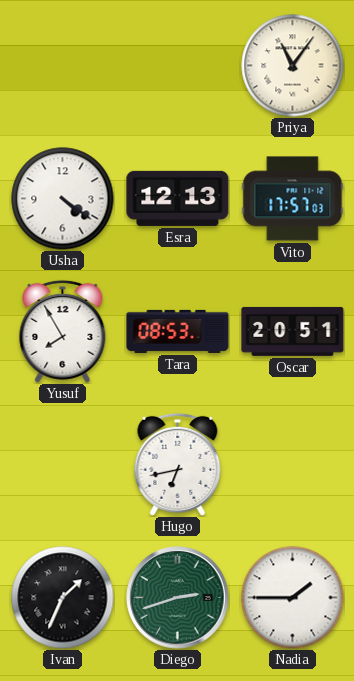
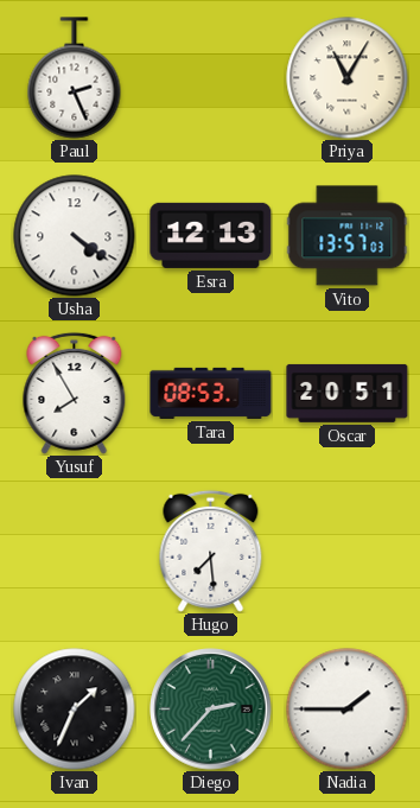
Paul: none -> 2:26
Priya: 11:06 -> 11:05
Vito: 17:57 -> 13:57
Hugo: 6:43 -> 7:29
Diego: 2:42 -> 2:37
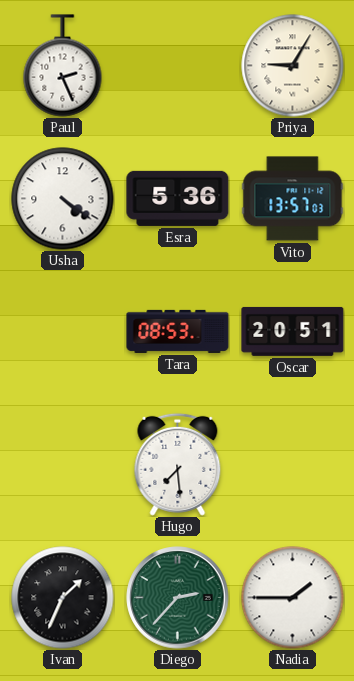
Priya: 11:05 -> 9:05
Esra: 12:13 -> 5:36
Yusuf: 7:55 -> none
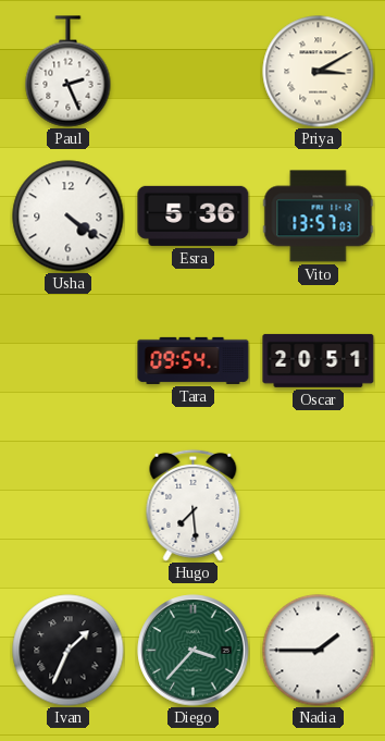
Priya: 9:05 -> 3:10
Tara: 08:53 -> 09:54
Diego: 2:37 -> 3:37
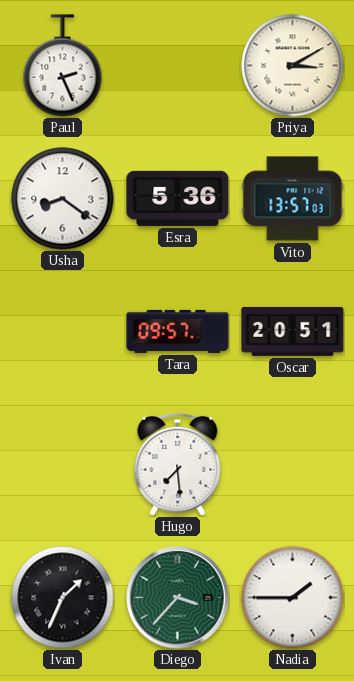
Usha: 4:21 -> 8:21
Tara: 09:54 -> 09:57
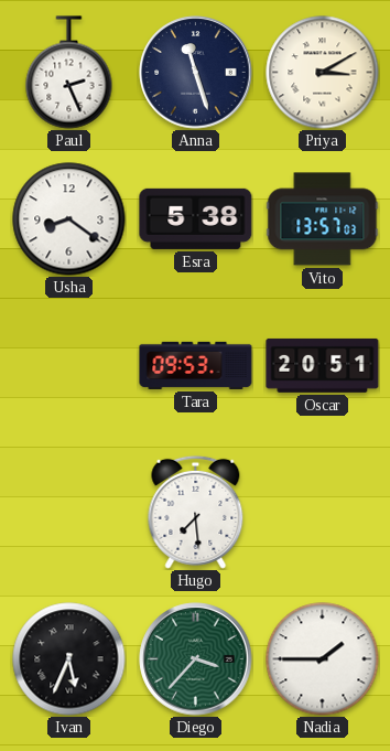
Anna: none -> 11:27
Esra: 5:36 -> 5:38
Tara: 09:57 -> 09:53
Ivan: 1:34 -> 5:34
